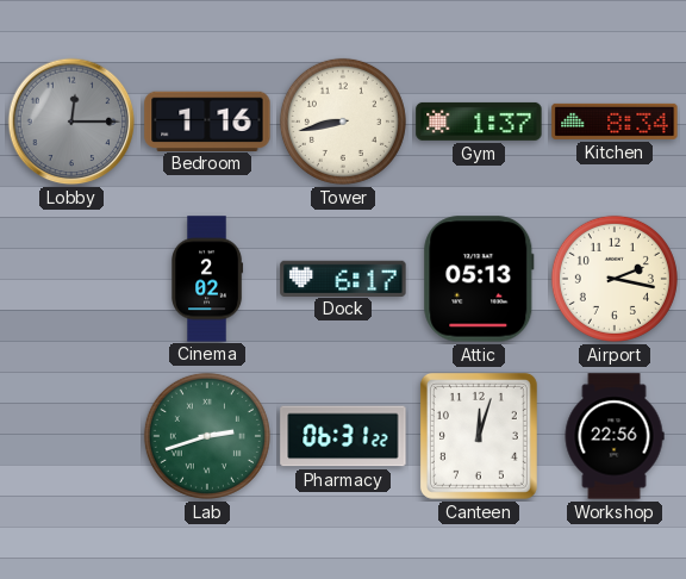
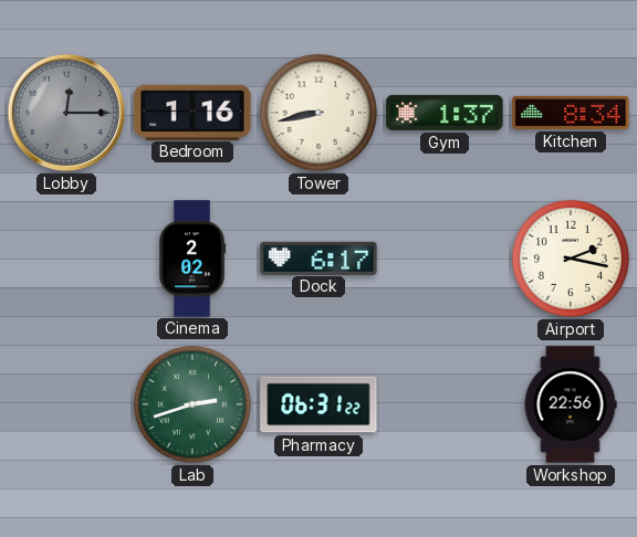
Attic: 05:13 -> none
Canteen: 12:03 -> none
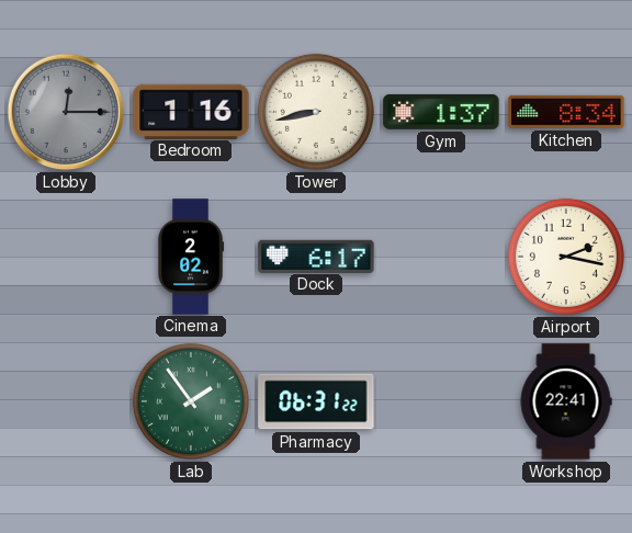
Lab: 2:42 -> 1:54
Workshop: 22:56 -> 22:41
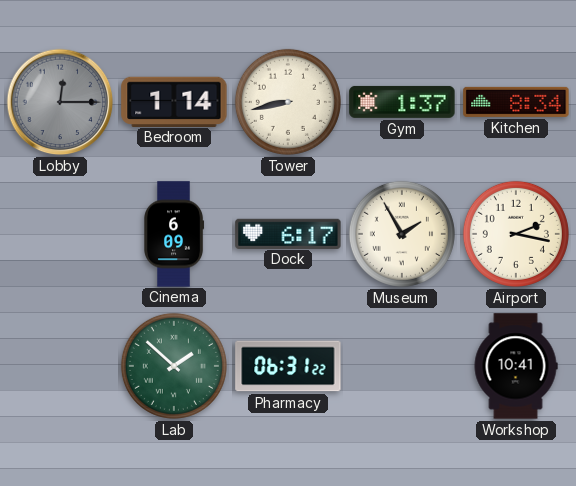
Bedroom: 1:16 -> 1:14
Cinema: 2:02 -> 6:09
Museum: none -> 1:55
Lab: 1:54 -> 1:52
Workshop: 22:41 -> 10:41
